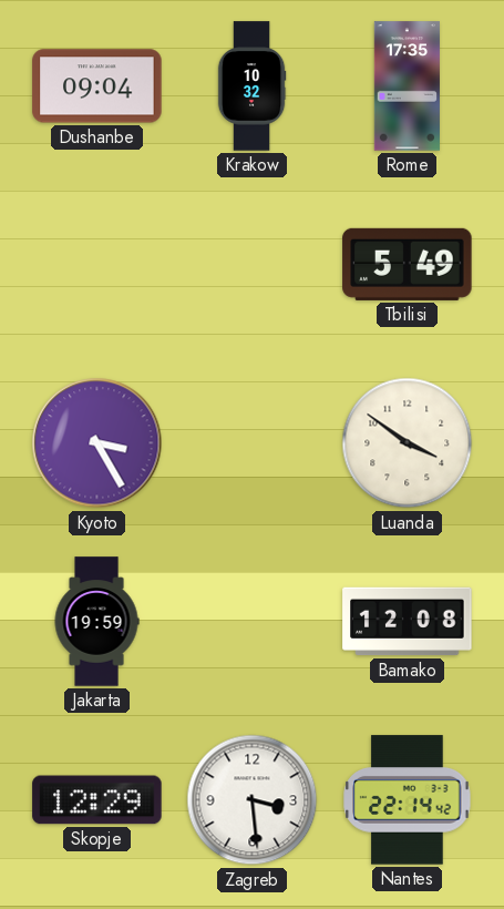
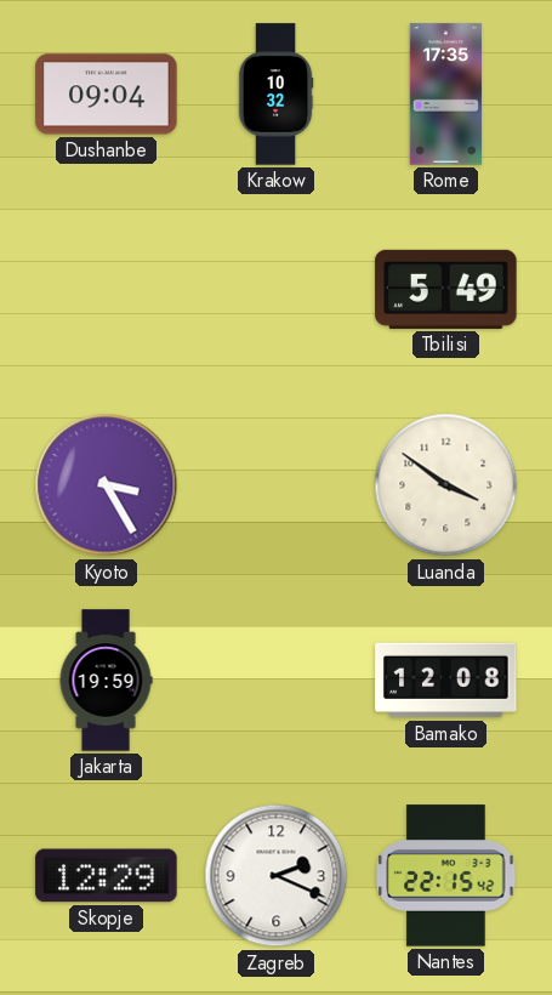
Zagreb: 3:29 -> 2:19
Nantes: 22:14 -> 22:15
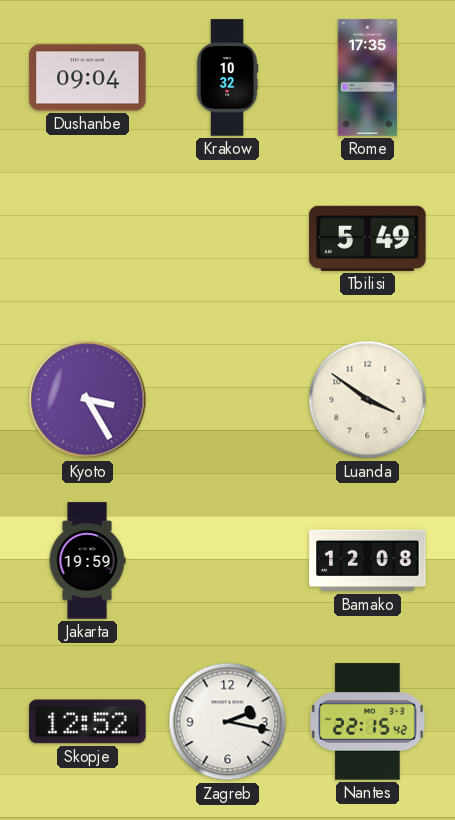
Skopje: 12:29 -> 12:52
Zagreb: 2:19 -> 2:17
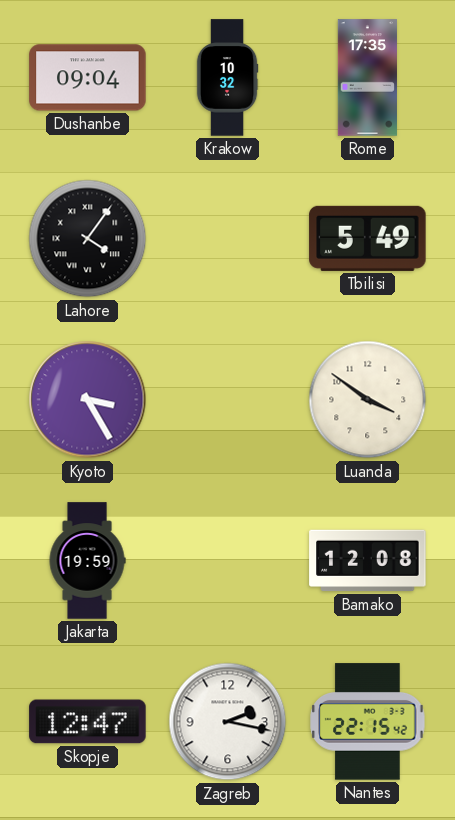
Lahore: none -> 4:06
Skopje: 12:52 -> 12:47
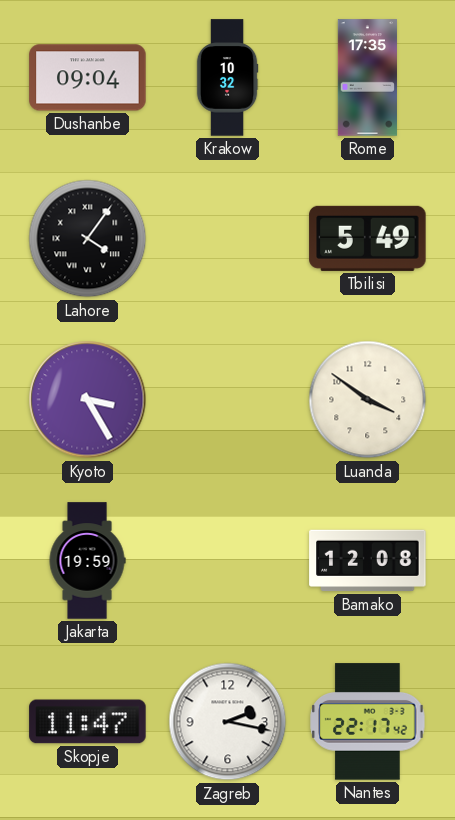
Skopje: 12:47 -> 11:47
Nantes: 22:15 -> 22:17
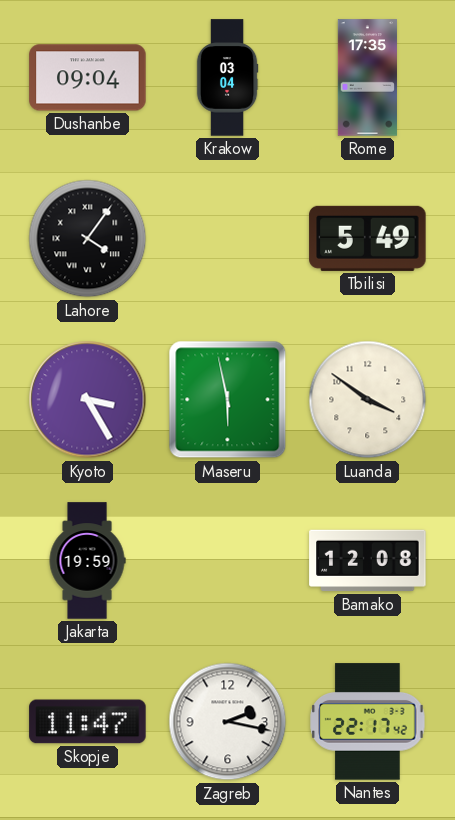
Krakow: 10:32 -> 03:04
Maseru: none -> 5:58
